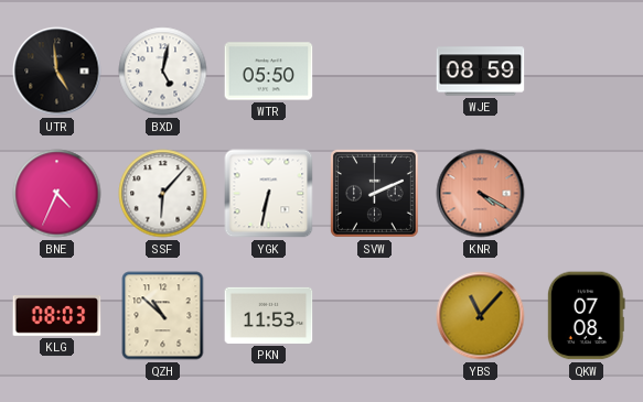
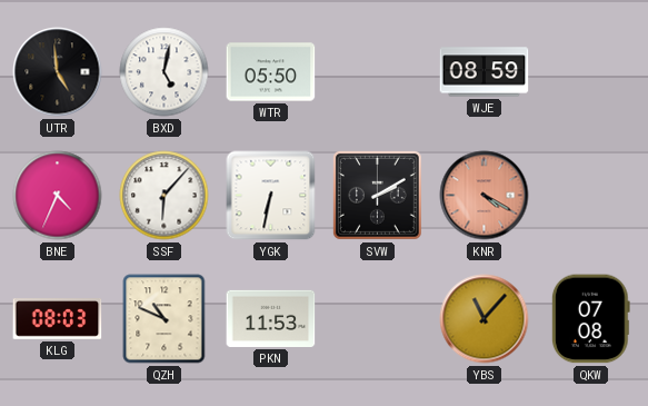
SVW: 2:11 -> 2:10
QZH: 10:52 -> 10:49
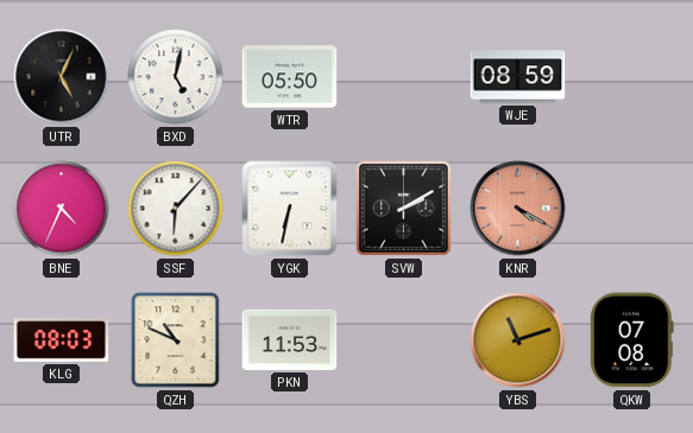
UTR: 4:59 -> 5:04
YBS: 11:07 -> 11:12
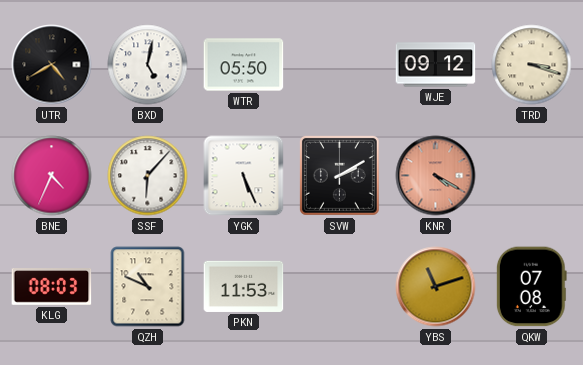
UTR: 5:04 -> 4:40
WJE: 08:59 -> 09:12
TRD: none -> 3:18
YGK: 6:32 -> 5:26
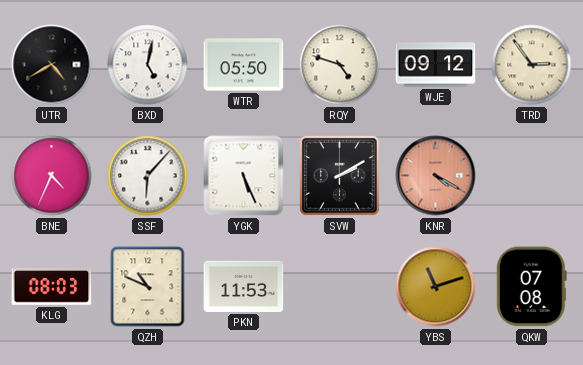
RQY: none -> 4:48
TRD: 3:18 -> 2:54
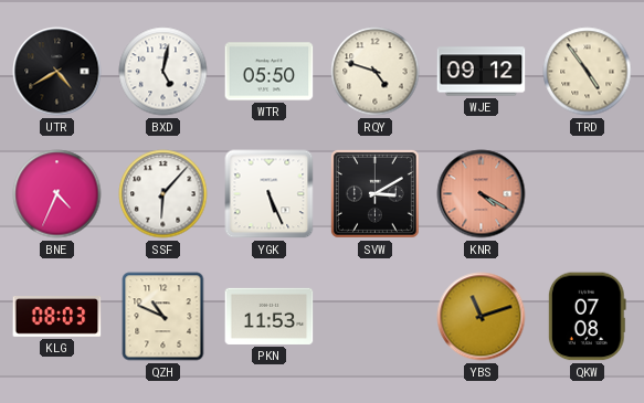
TRD: 2:54 -> 4:54
SVW: 2:10 -> 3:10
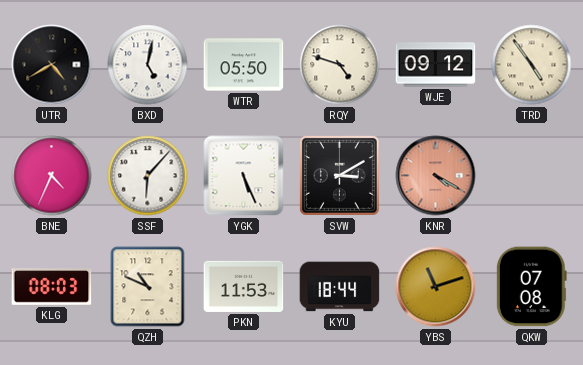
KYU: none -> 18:44
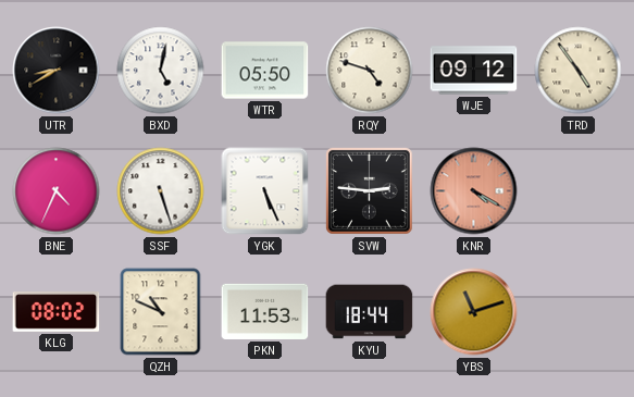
UTR: 4:40 -> 8:40
SSF: 6:07 -> 5:27
SVW: 3:10 -> 2:46
KLG: 08:03 -> 08:02
QKW: 07:08 -> none
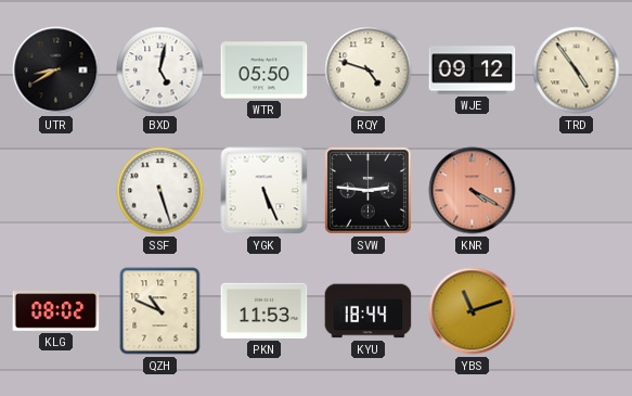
BNE: 4:34 -> none
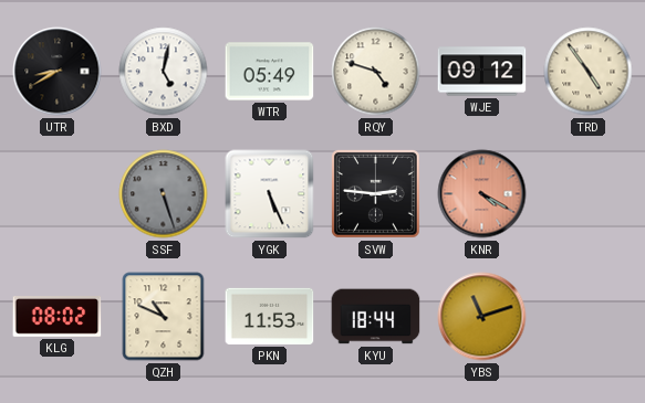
WTR: 05:50 -> 05:49
SSF dial: white -> grey
